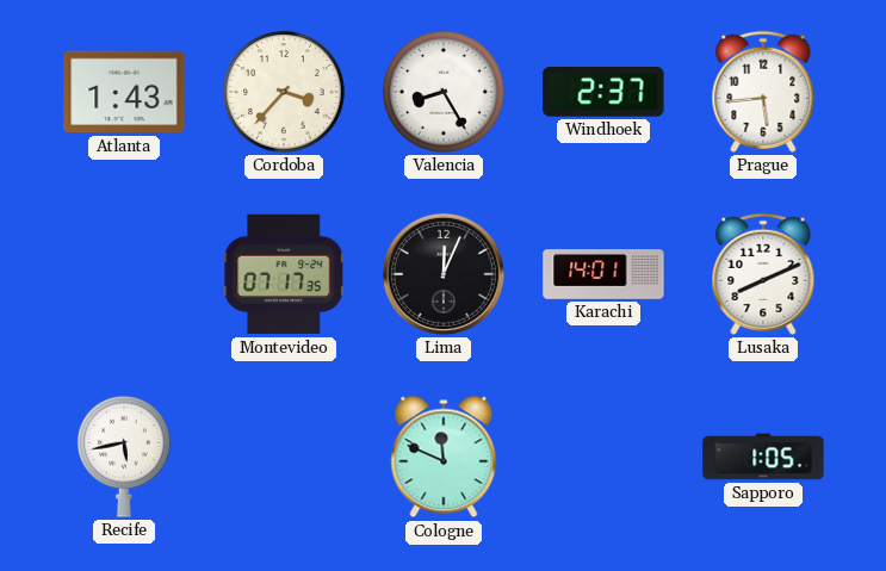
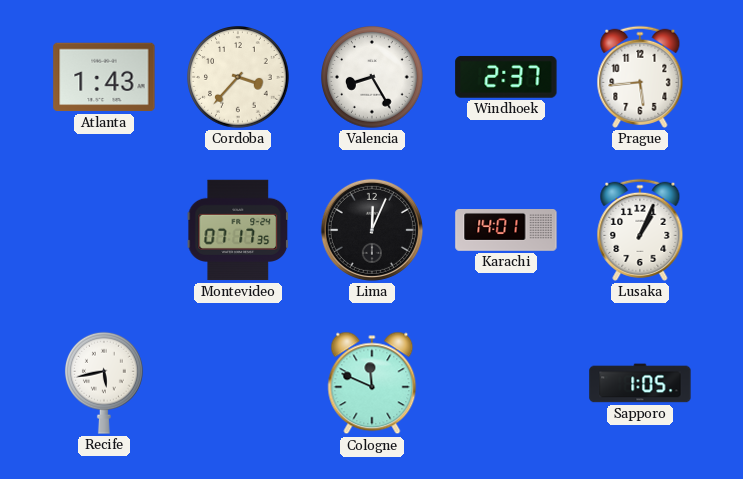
Lusaka: 8:11 -> 1:04
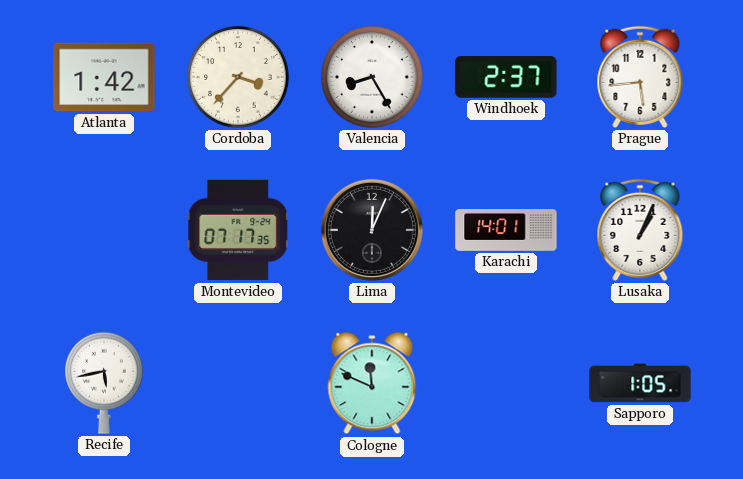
Atlanta: 1:43 -> 1:42
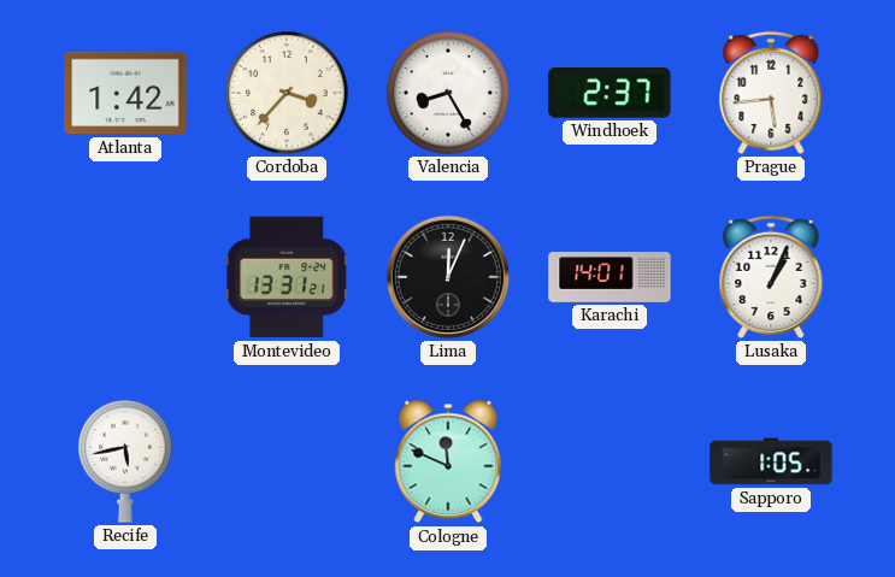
Montevideo: 07:17 -> 13:31
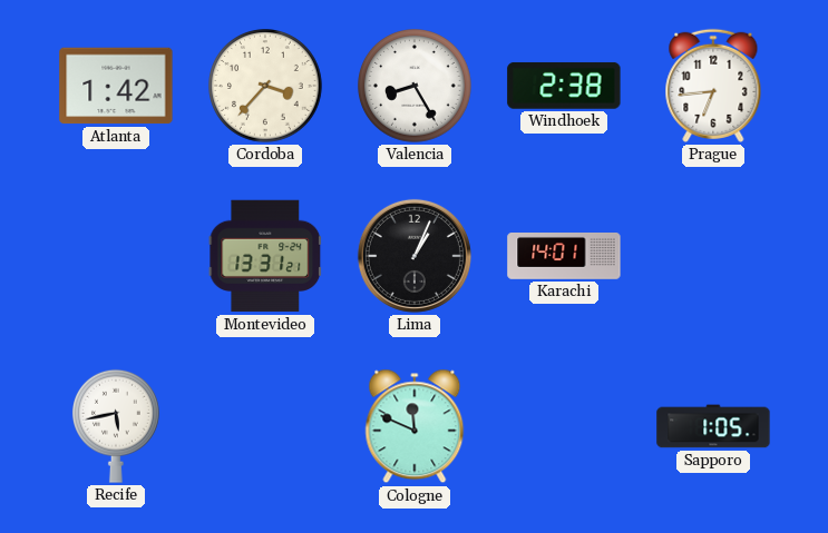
Windhoek: 2:37 -> 2:38
Prague: 5:44 -> 6:44
Lima: 12:04 -> 1:04
Lusaka: 1:04 -> none
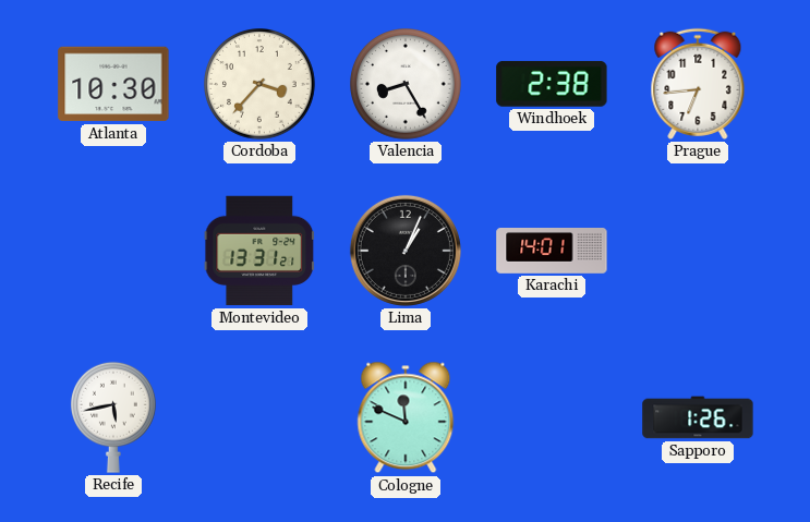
Atlanta: 1:42 -> 10:30
Sapporo: 1:05 -> 1:26
